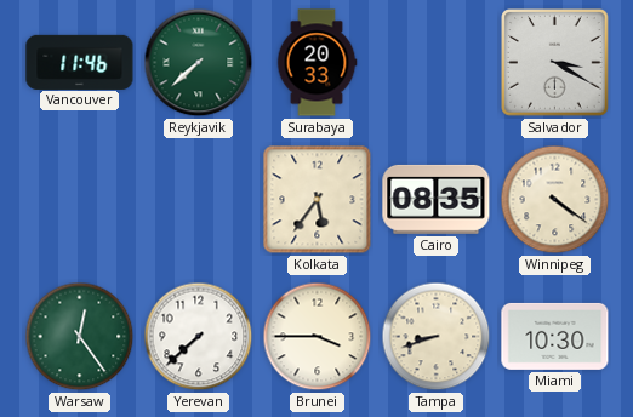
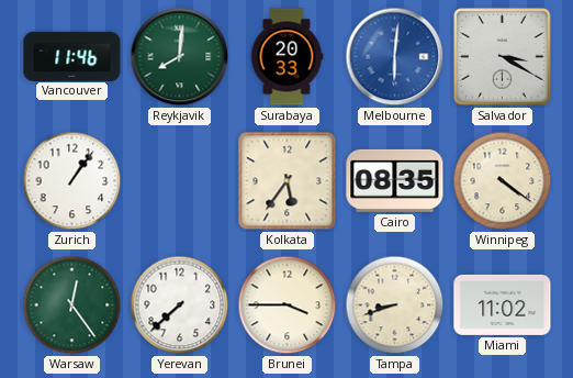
Reykjavik: 7:38 -> 8:01
Melbourne: none -> 6:01
Zurich: none -> 1:06
Miami: 10:30 -> 11:02
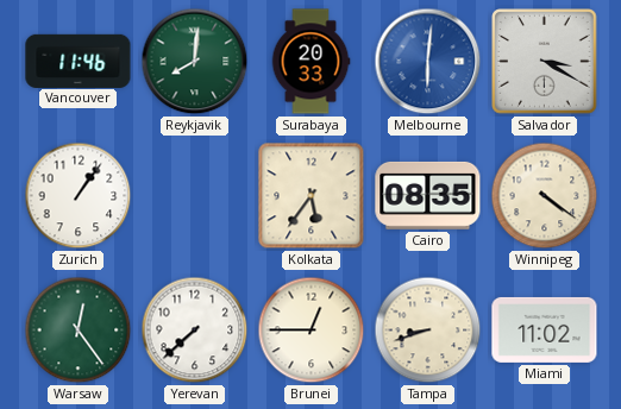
Brunei: 3:45 -> 12:45
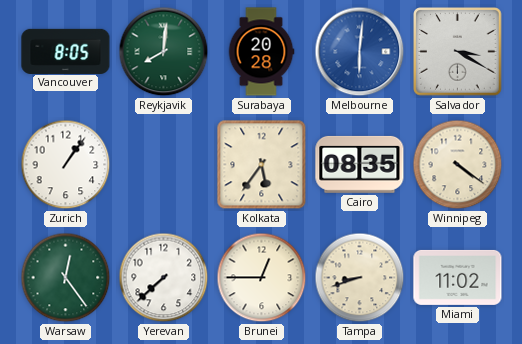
Vancouver: 11:46 -> 8:05
Surabaya: 20:33 -> 20:28
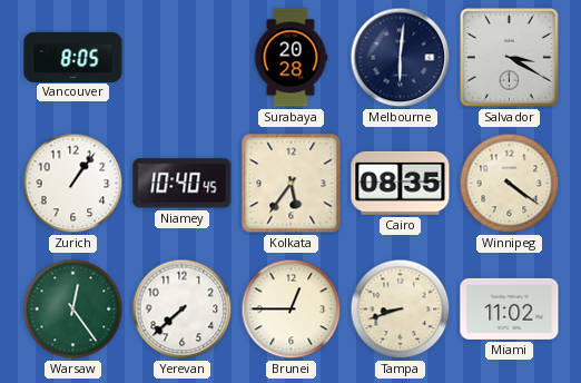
Reykjavik: 8:01 -> none
Melbourne dial: blue -> navy
Niamey: none -> 10:40
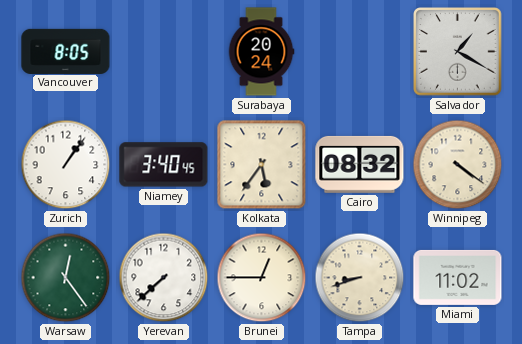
Surabaya: 20:28 -> 20:24
Melbourne: 6:01 -> none
Salvador: 3:20 -> 1:20
Niamey: 10:40 -> 3:40
Cairo: 08:35 -> 08:32
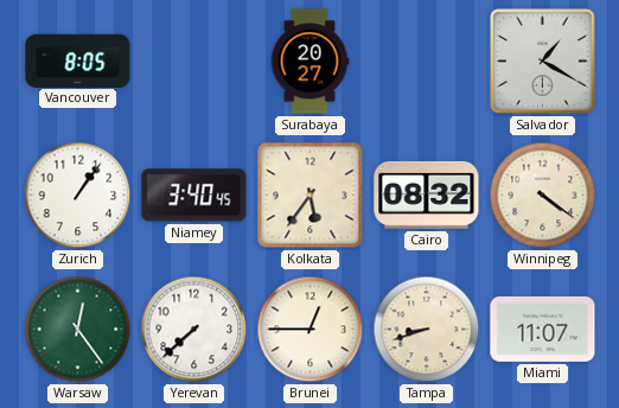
Surabaya: 20:24 -> 20:27
Miami: 11:02 -> 11:07
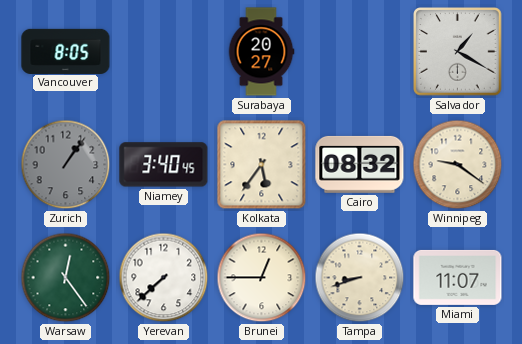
Zurich dial: white -> grey
Winnipeg: 4:21 -> 9:21
